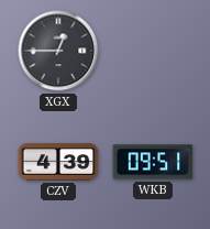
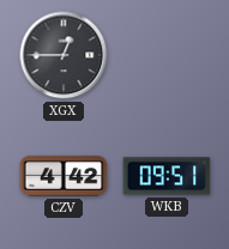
CZV: 4:39 -> 4:42
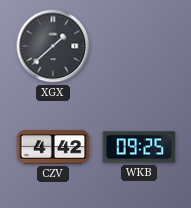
XGX: 12:45 -> 1:38
WKB: 09:51 -> 09:25
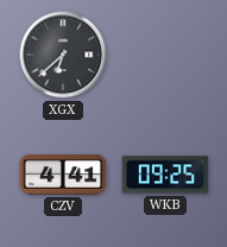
XGX: 1:38 -> 6:38
CZV: 4:42 -> 4:41
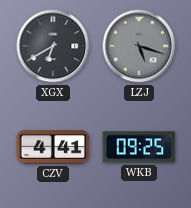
XGX: 6:38 -> 6:40
LZJ: none -> 5:18
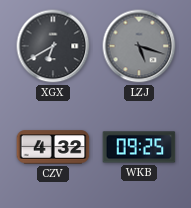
CZV: 4:41 -> 4:32
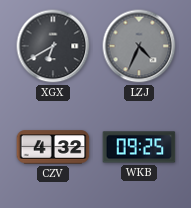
LZJ: 5:18 -> 4:34
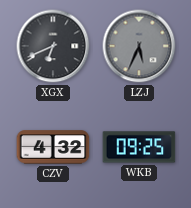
XGX: 6:40 -> 6:41
LZJ: 4:34 -> 5:34
